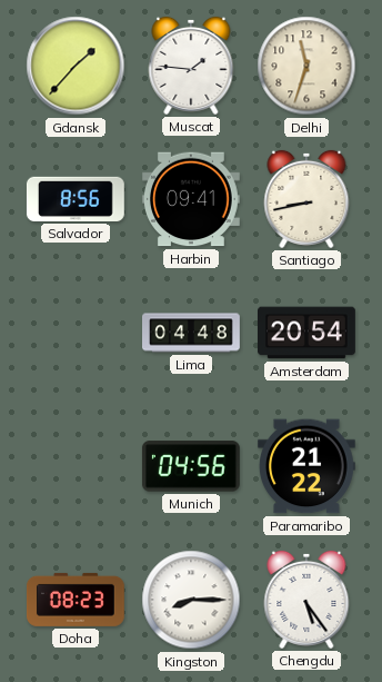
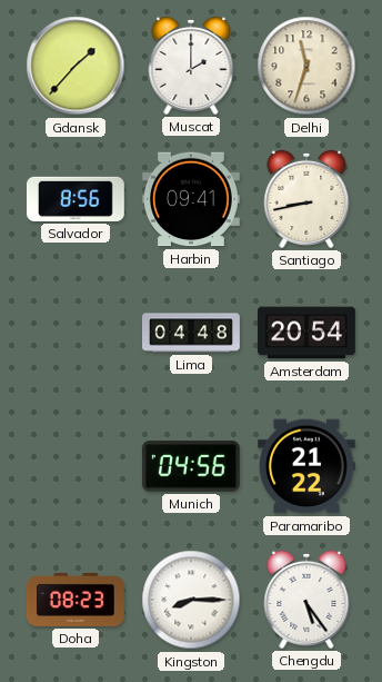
Muscat: 1:46 -> 2:00
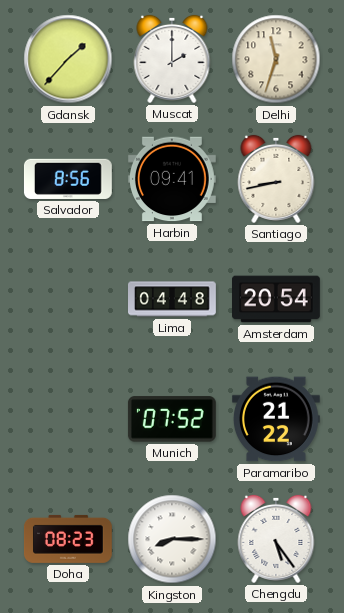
Munich: 04:56 -> 07:52
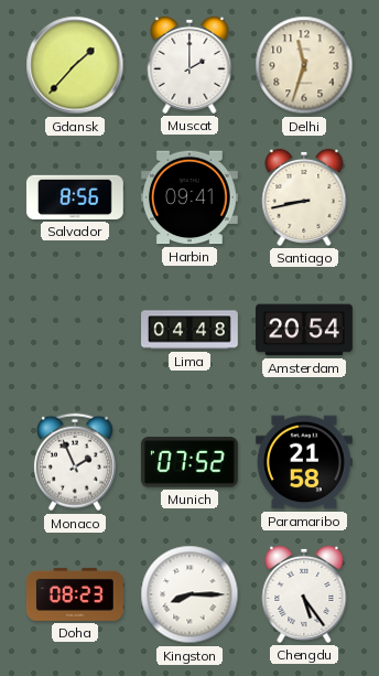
Monaco: none -> 1:56
Paramaribo: 21:22 -> 21:58
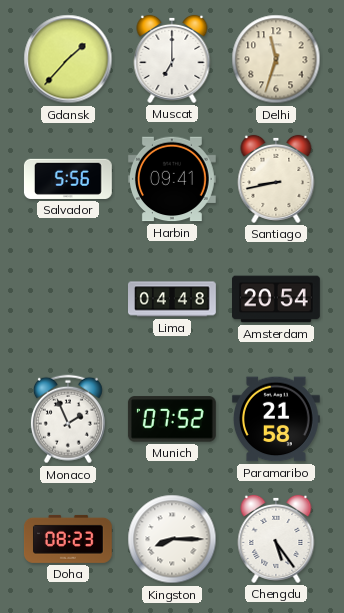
Muscat: 2:00 -> 7:00
Salvador: 8:56 -> 5:56
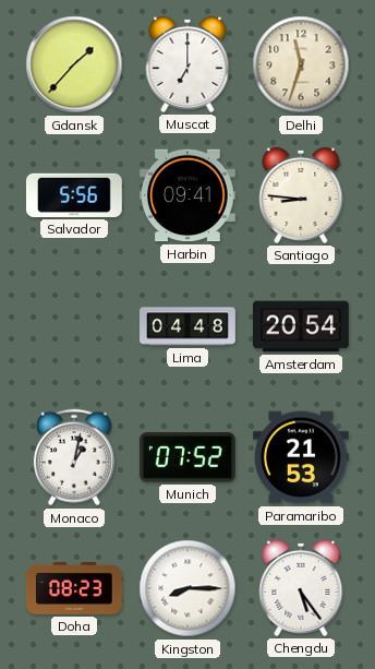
Santiago: 8:43 -> 8:46
Monaco: 1:56 -> 1:02
Paramaribo: 21:58 -> 21:53
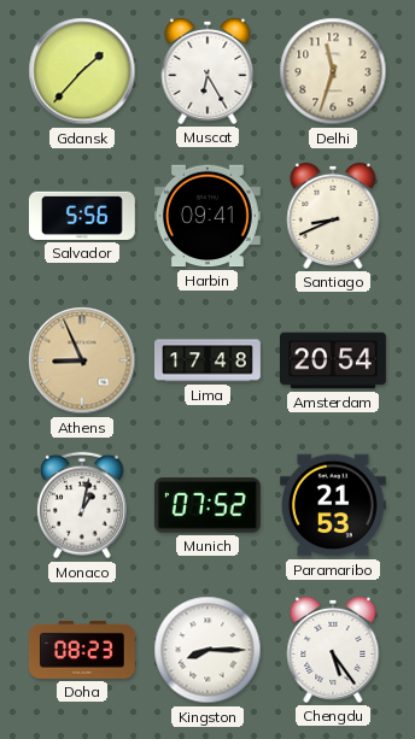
Muscat: 7:00 -> 6:25
Santiago: 8:46 -> 8:41
Athens: none -> 8:56
Lima: 04:48 -> 17:48
